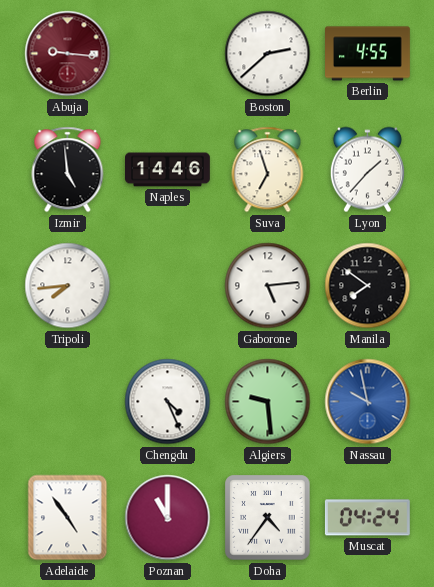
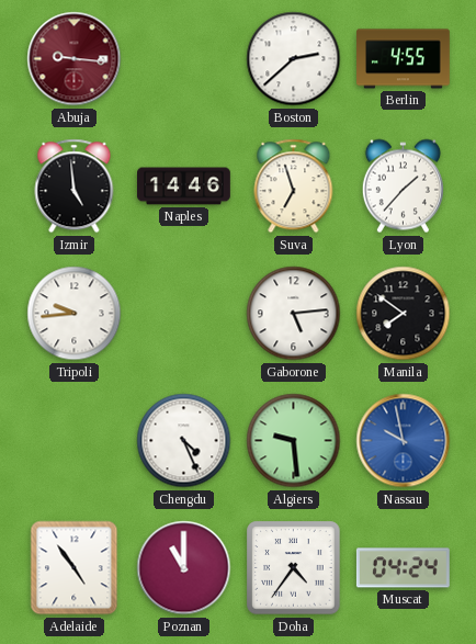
Tripoli: 7:44 -> 9:44
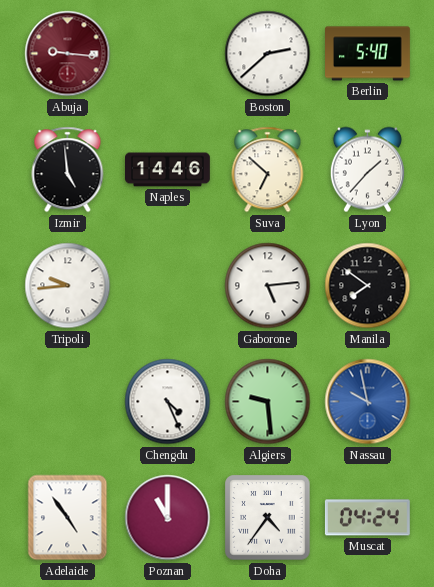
Berlin: 4:55 -> 5:40
Suva: 6:57 -> 6:52
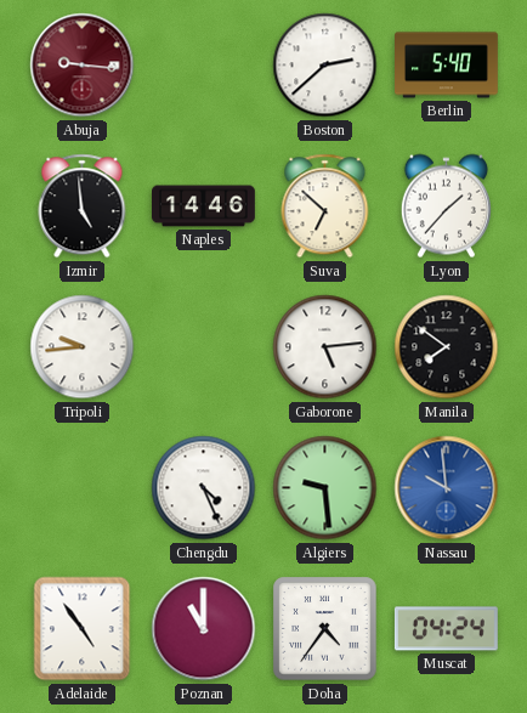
Nassau: 9:58 -> 9:59
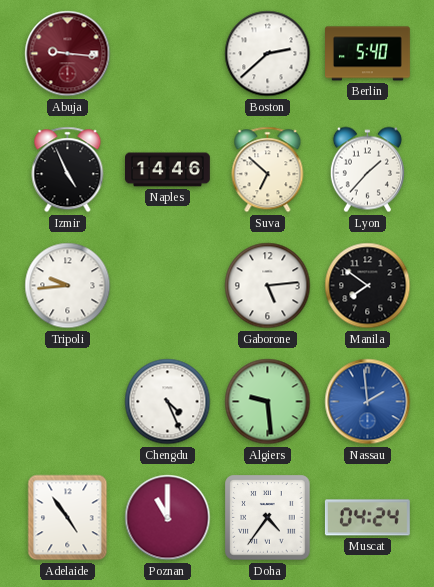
Izmir: 4:59 -> 4:56
Nassau: 9:59 -> 1:59
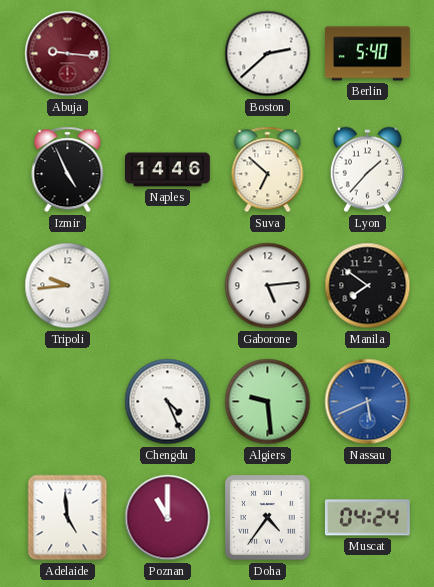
Nassau: 1:59 -> 5:41
Adelaide: 4:54 -> 4:59
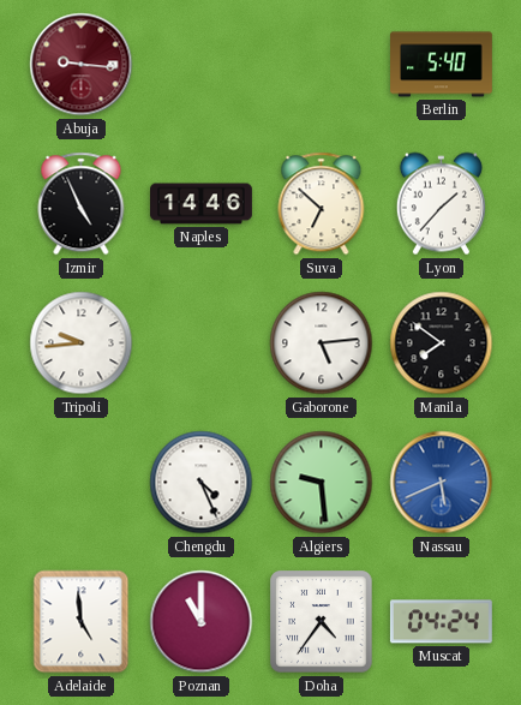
Boston: 2:38 -> none
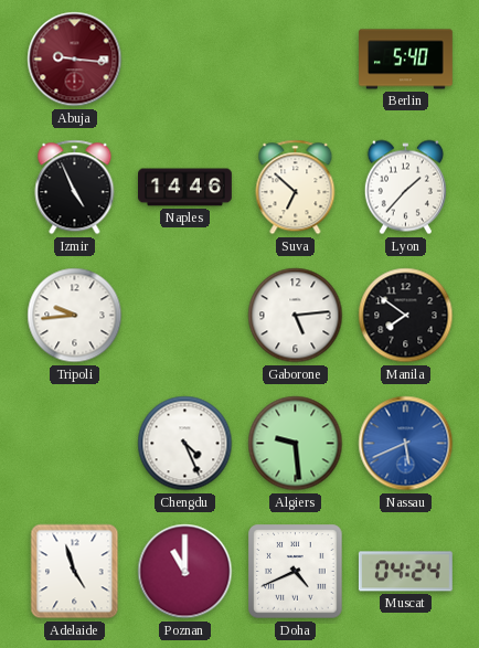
Adelaide: 4:59 -> 4:57
Doha: 4:36 -> 4:41
